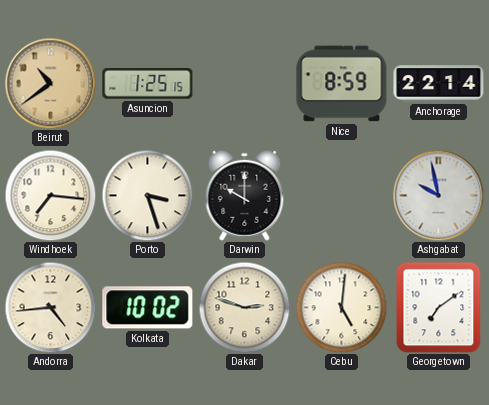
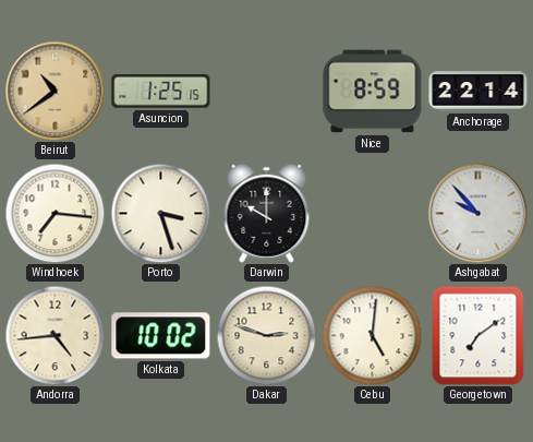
Ashgabat: 9:58 -> 9:53
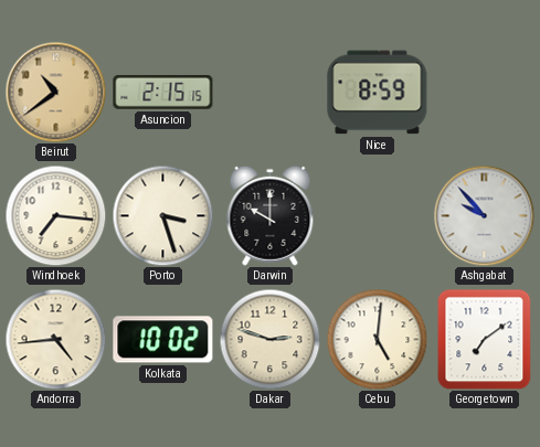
Asuncion: 1:25 -> 2:15
Anchorage: 22:14 -> none
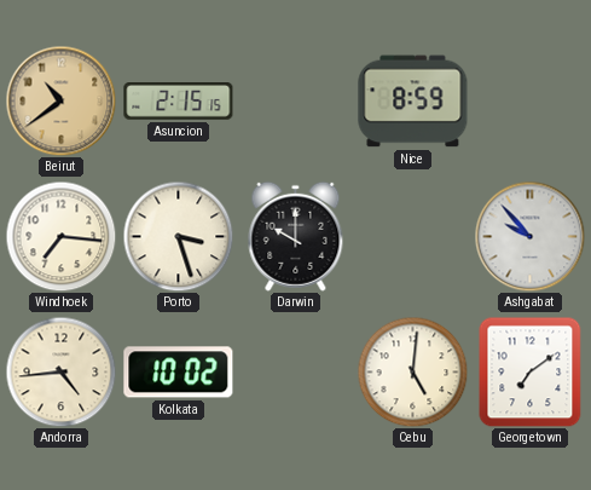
Dakar: 2:48 -> none
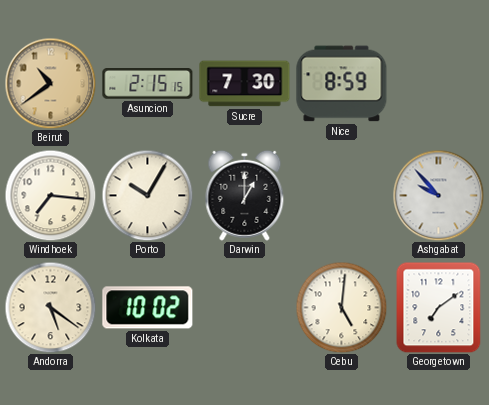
Sucre: none -> 7:30
Porto: 3:27 -> 10:05
Darwin: 10:00 -> 1:00
Andorra: 4:44 -> 5:21
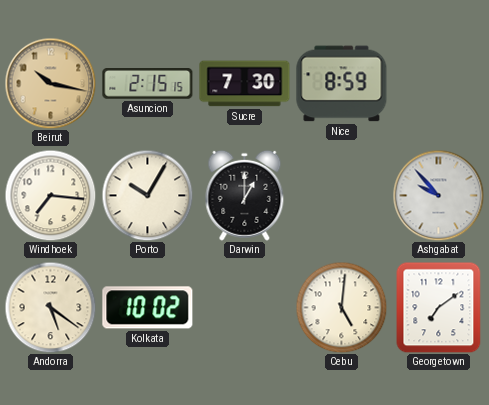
Beirut: 10:39 -> 10:17
